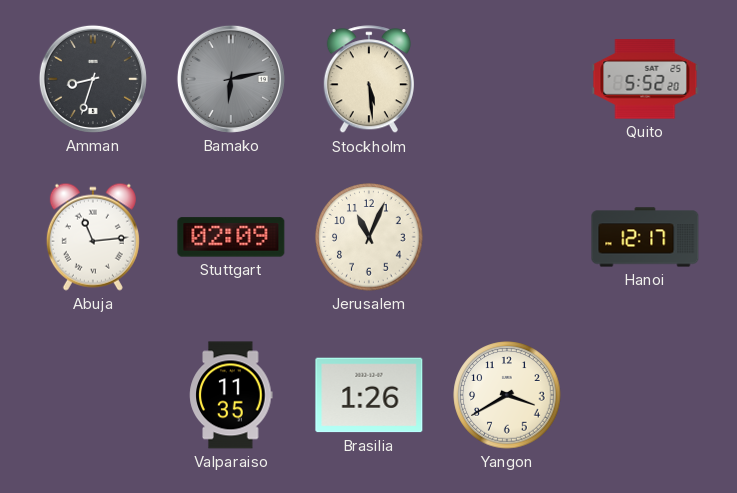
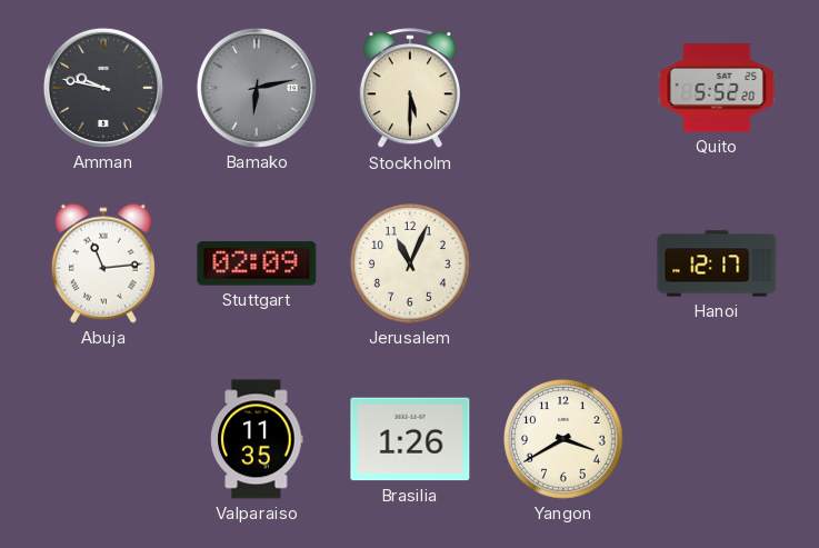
Amman: 8:33 -> 9:47
Stockholm: 5:29 -> 5:30
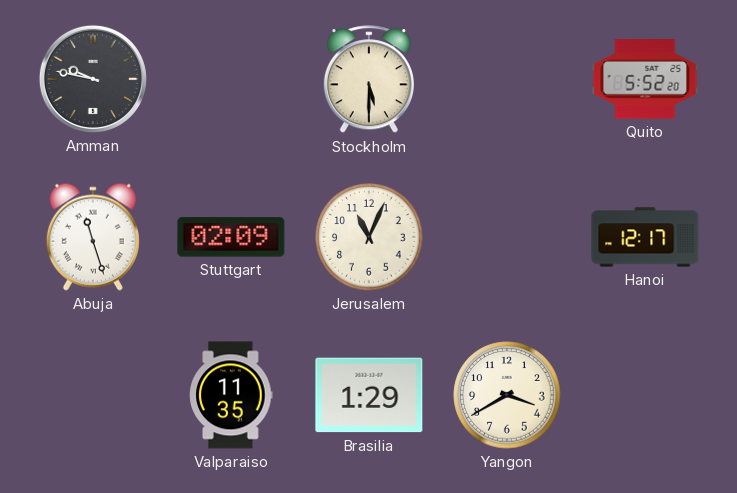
Bamako: 6:13 -> none
Abuja: 11:14 -> 11:27
Brasilia: 1:26 -> 1:29
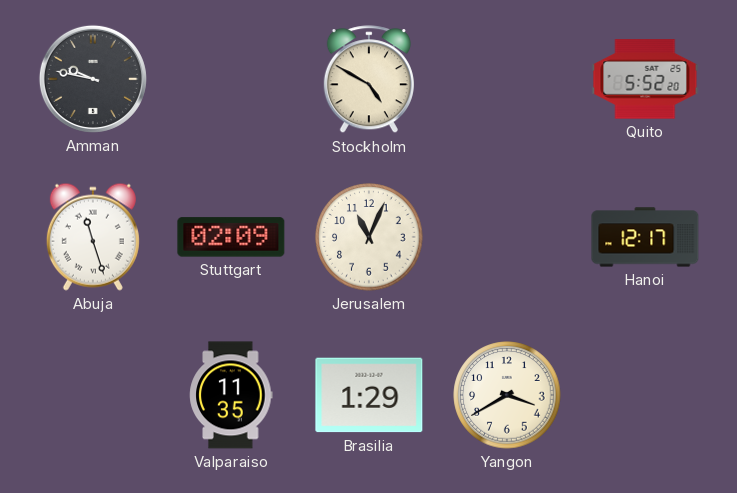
Stockholm: 5:30 -> 4:50
